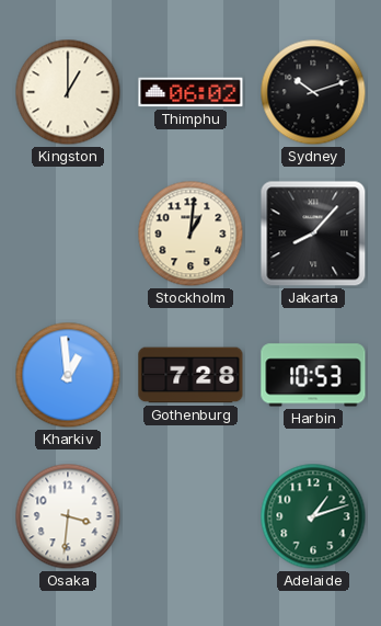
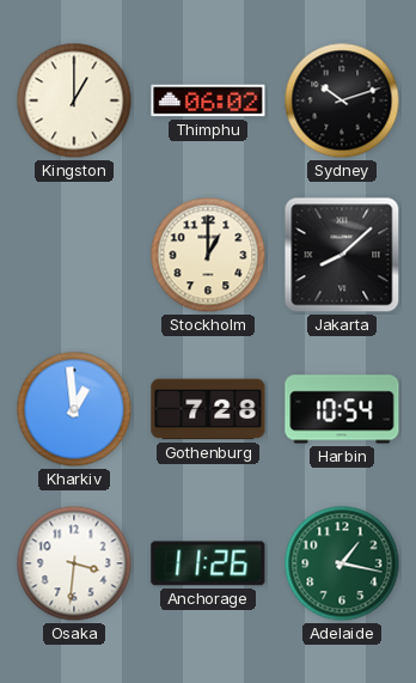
Stockholm: 1:01 -> 1:00
Jakarta: 8:07 -> 8:08
Harbin: 10:53 -> 10:54
Anchorage: none -> 11:26
Adelaide: 1:12 -> 1:17
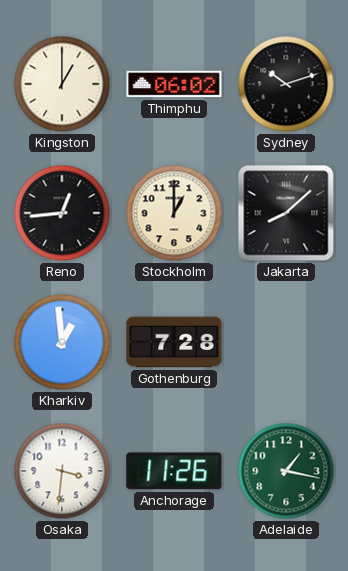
Reno: none -> 12:44
Harbin: 10:54 -> none
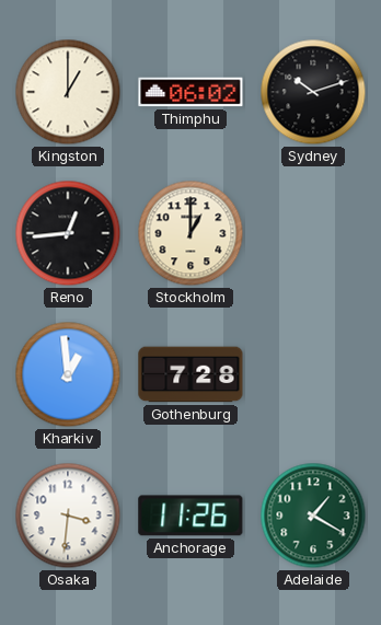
Jakarta: 8:08 -> none
Adelaide: 1:17 -> 1:20
